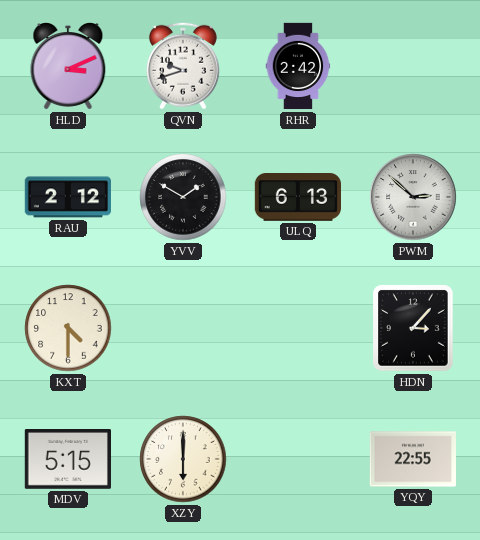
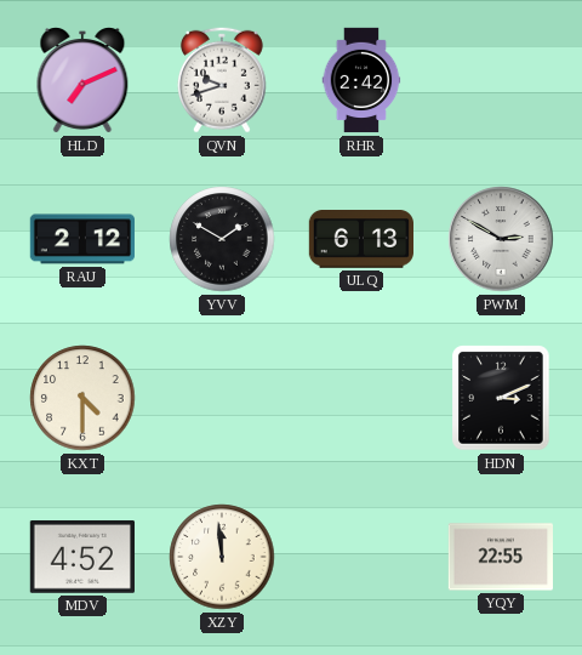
HLD: 3:11 -> 7:11
PWM: 2:52 -> 2:50
HDN: 3:07 -> 3:11
MDV: 5:15 -> 4:52
XZY: 6:00 -> 11:59
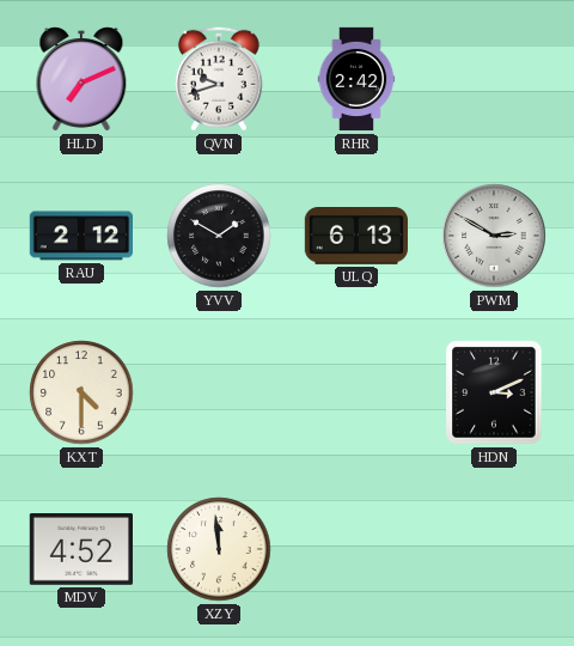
YQY: 22:55 -> none
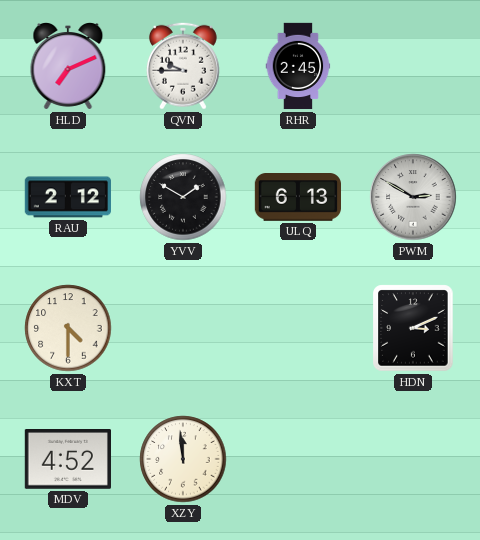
QVN: 9:42 -> 9:45
RHR: 2:42 -> 2:45
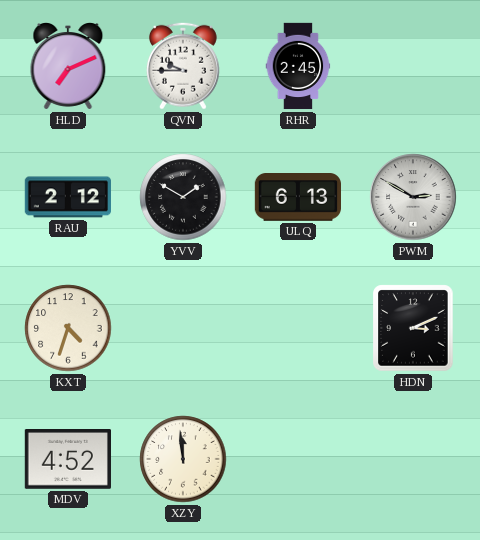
KXT: 4:30 -> 4:33
